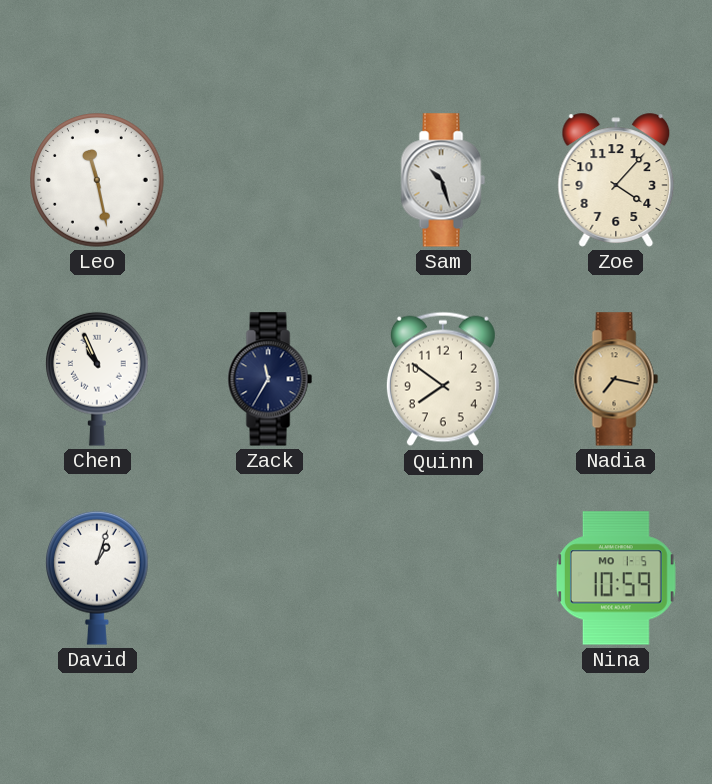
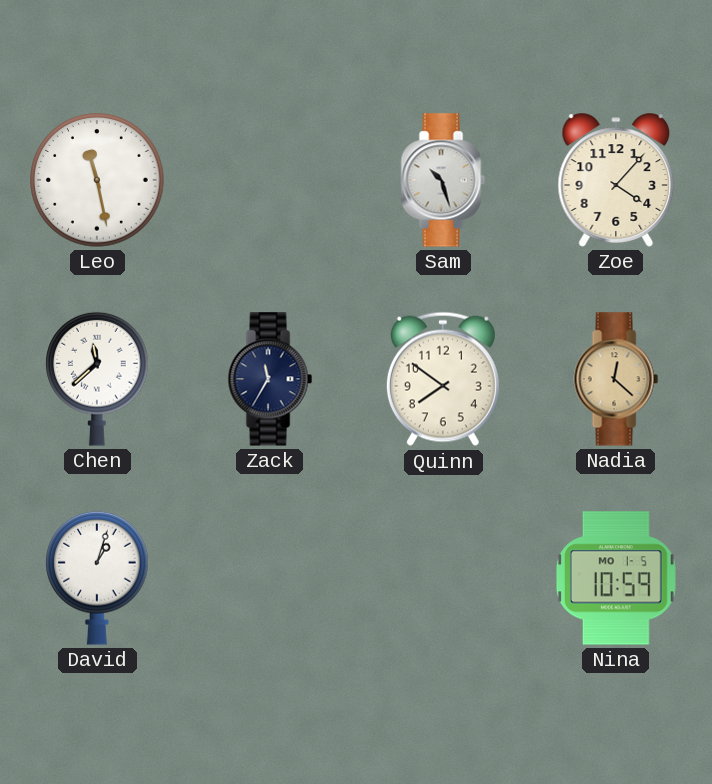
Chen: 10:56 -> 11:38
Nadia: 7:17 -> 12:22
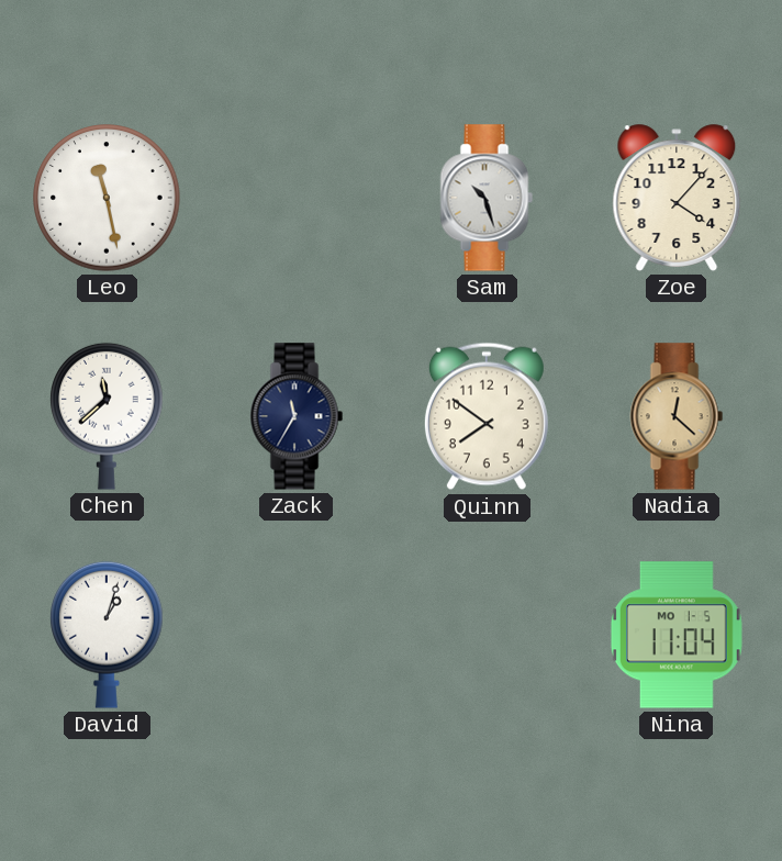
Nina: 10:59 -> 11:04
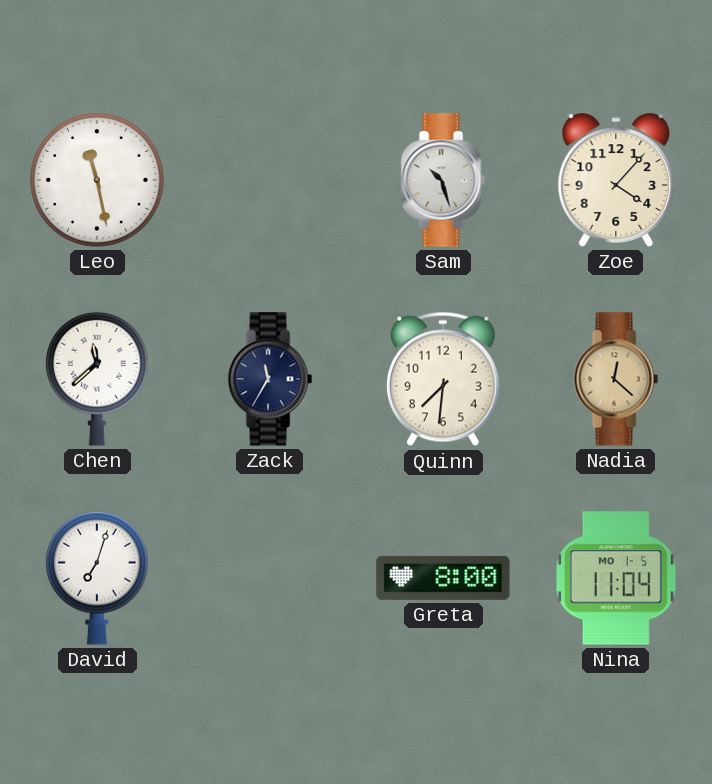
Quinn: 7:51 -> 7:31
David: 1:03 -> 7:03
Greta: none -> 8:00
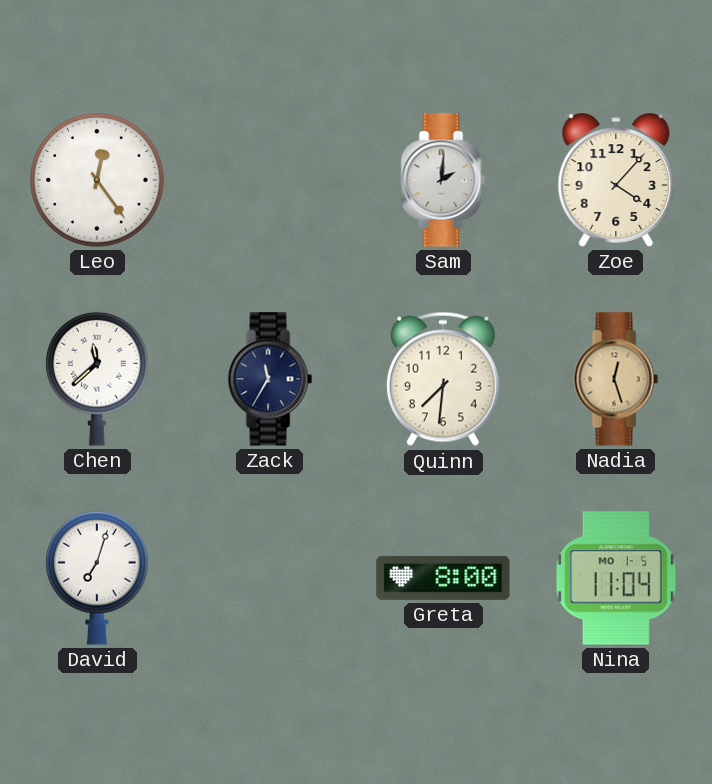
Leo: 11:28 -> 12:24
Sam: 10:27 -> 2:01
Nadia: 12:22 -> 12:27
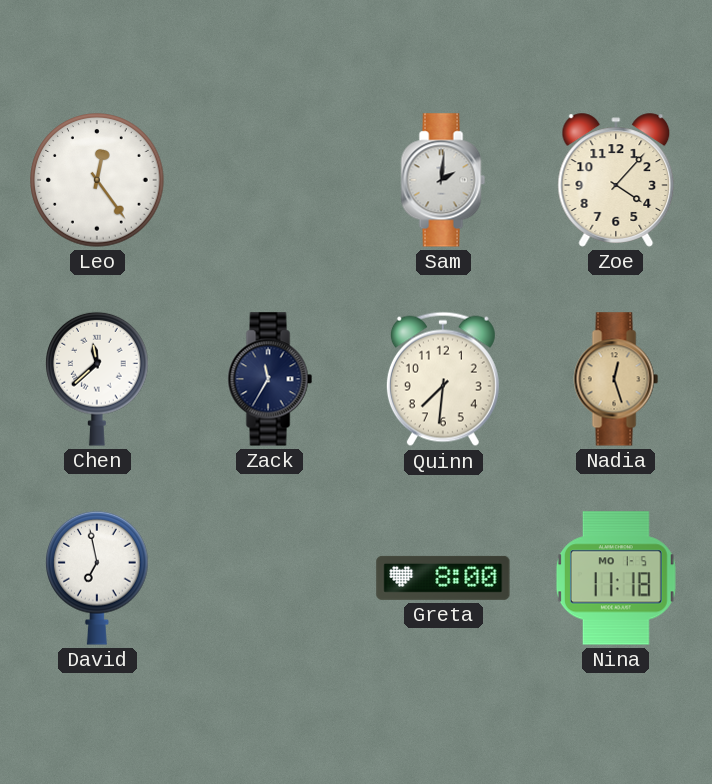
David: 7:03 -> 6:58
Nina: 11:04 -> 11:18
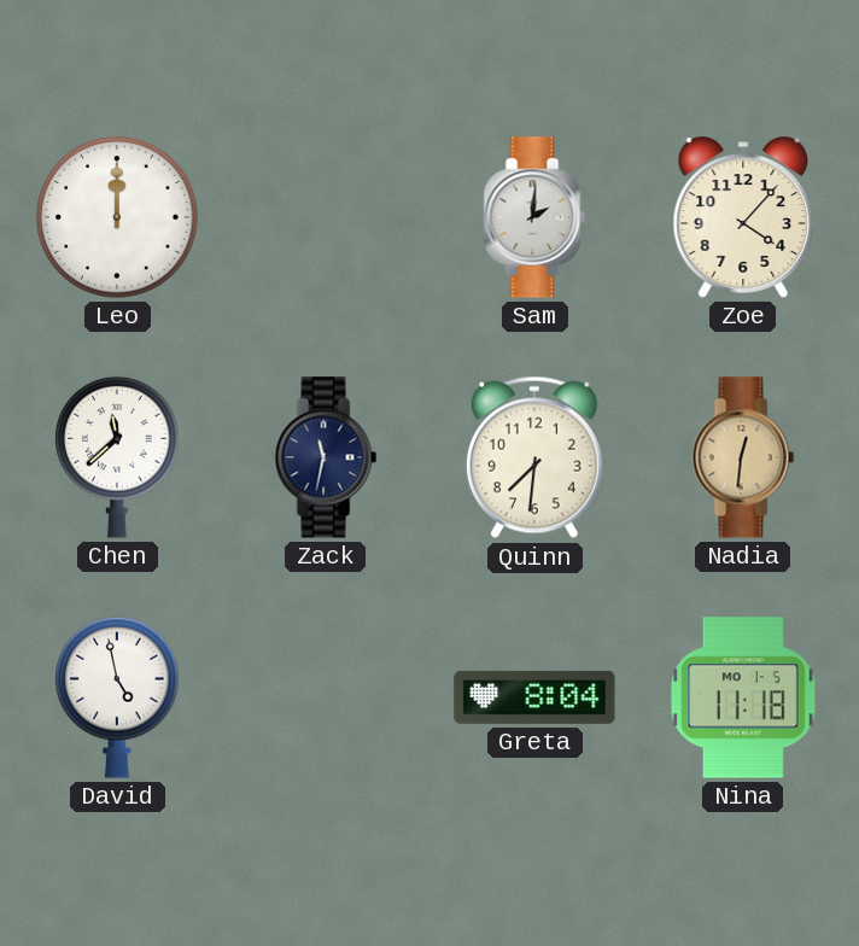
Leo: 12:24 -> 12:00
Zack: 11:35 -> 11:32
Nadia: 12:27 -> 12:31
David: 6:58 -> 4:58
Greta: 8:00 -> 8:04
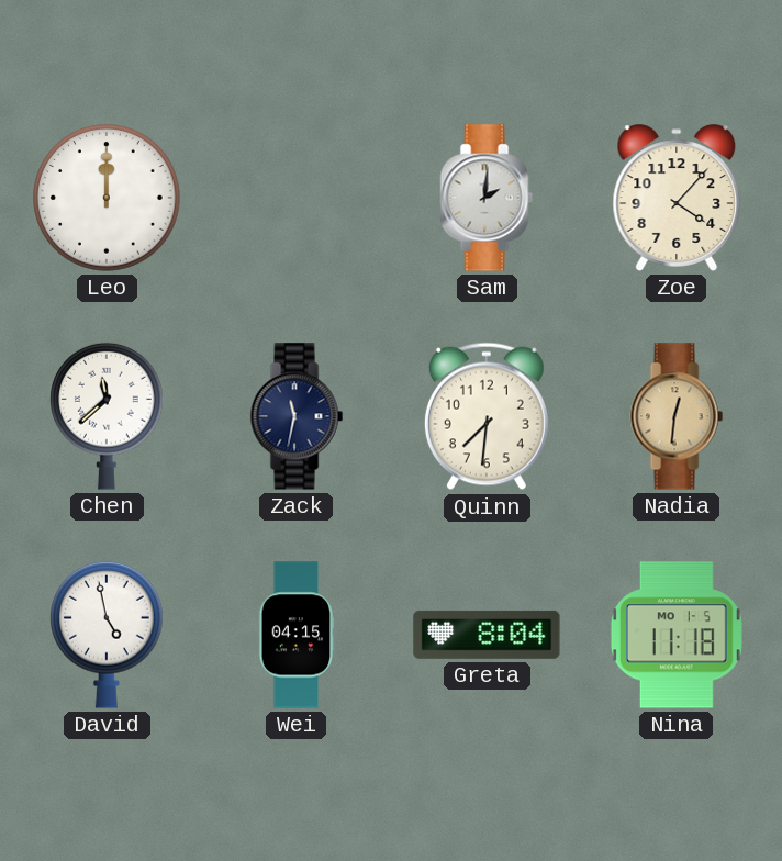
Wei: none -> 04:15
